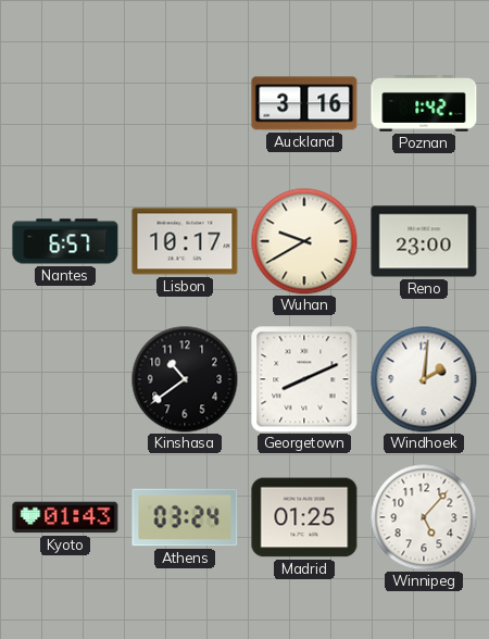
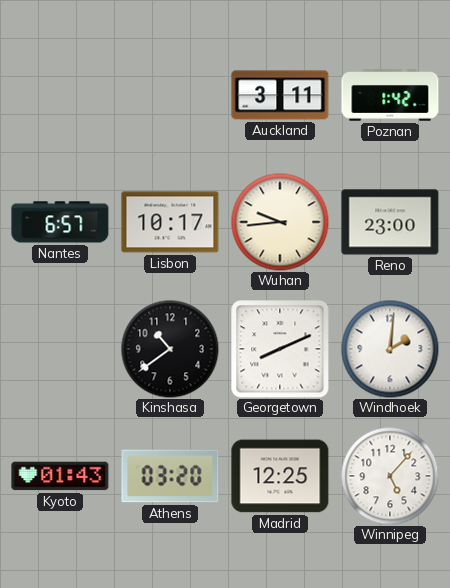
Auckland: 3:16 -> 3:11
Wuhan: 9:40 -> 9:44
Athens: 03:24 -> 03:20
Madrid: 01:25 -> 12:25
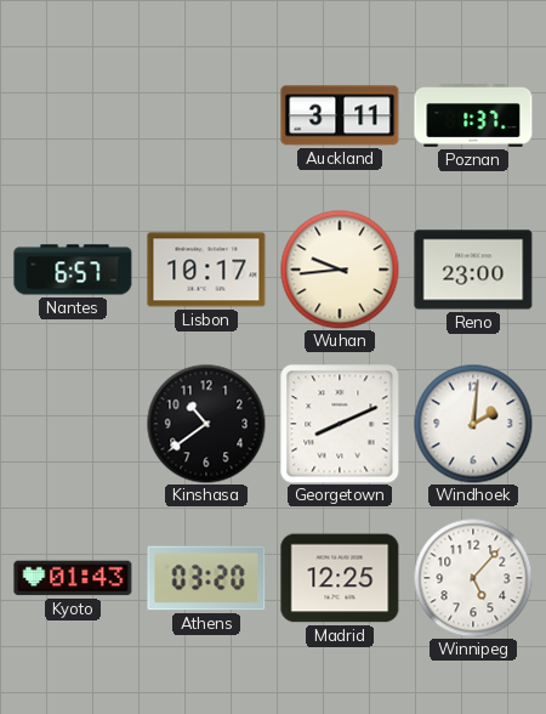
Poznan: 1:42 -> 1:37
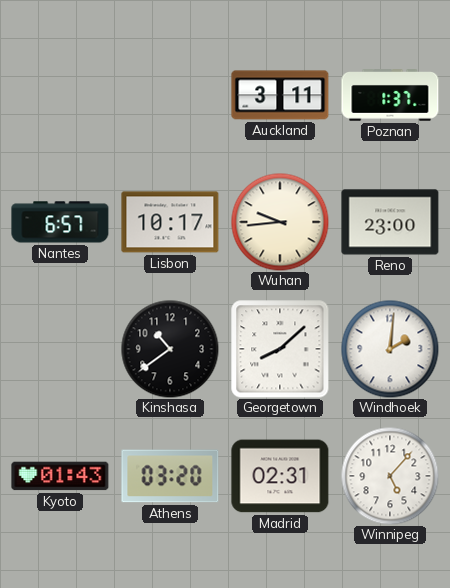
Georgetown: 8:11 -> 8:08
Madrid: 12:25 -> 02:31
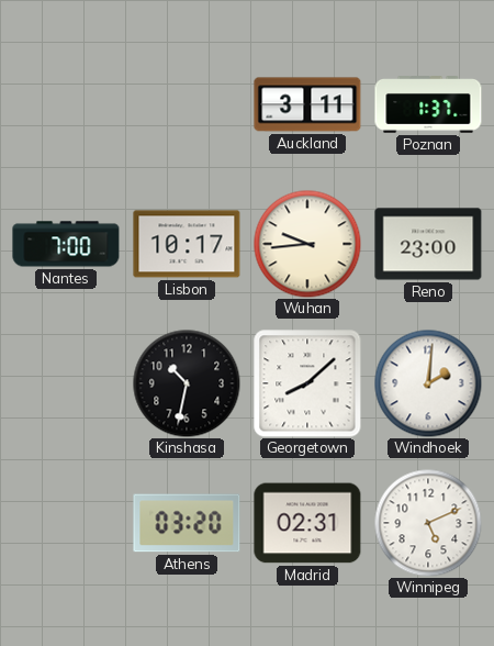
Nantes: 6:57 -> 7:00
Kinshasa: 10:39 -> 10:32
Kyoto: 01:43 -> none
Winnipeg: 5:07 -> 5:11
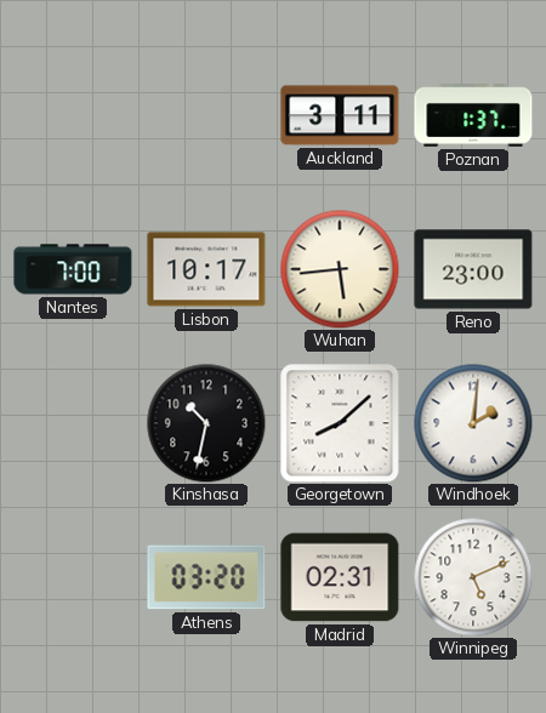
Wuhan: 9:44 -> 5:44
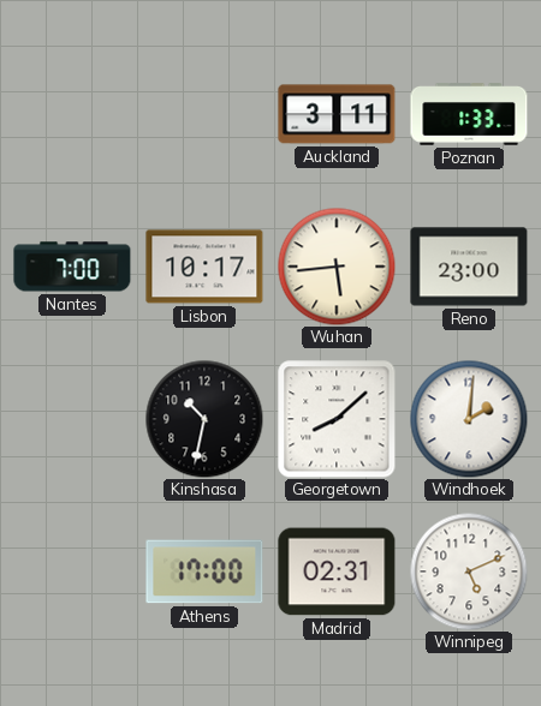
Poznan: 1:37 -> 1:33
Athens: 03:20 -> 17:00
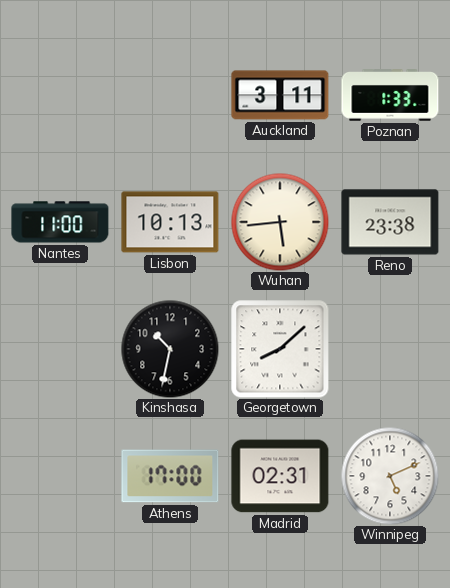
Nantes: 7:00 -> 11:00
Lisbon: 10:17 -> 10:13
Reno: 23:00 -> 23:38
Windhoek: 2:01 -> none
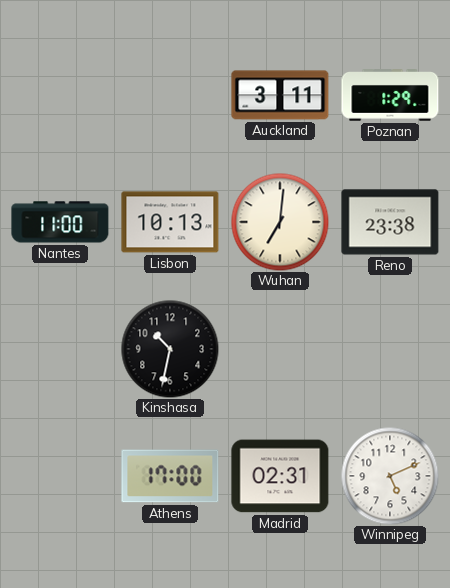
Poznan: 1:33 -> 1:29
Wuhan: 5:44 -> 7:01
Georgetown: 8:08 -> none
